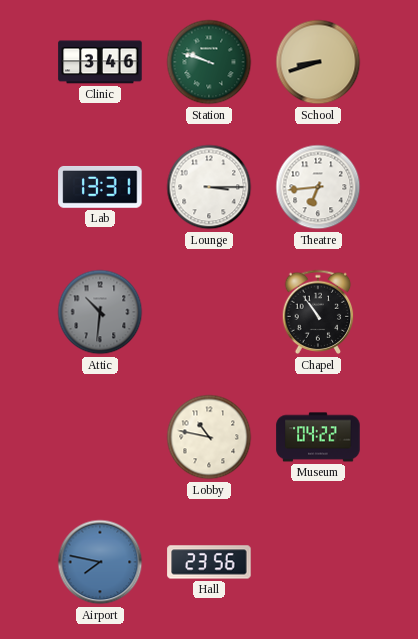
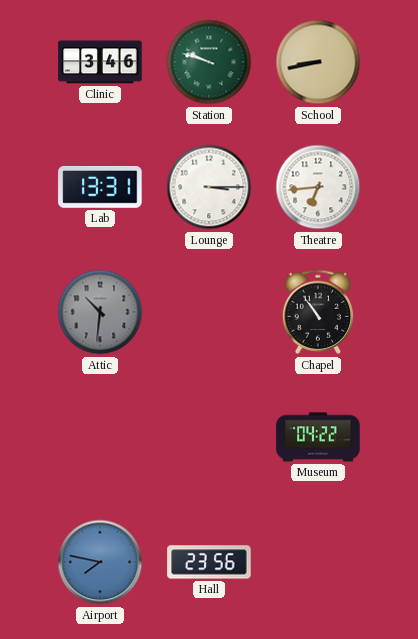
School: 8:42 -> 8:43
Lobby: 10:47 -> none
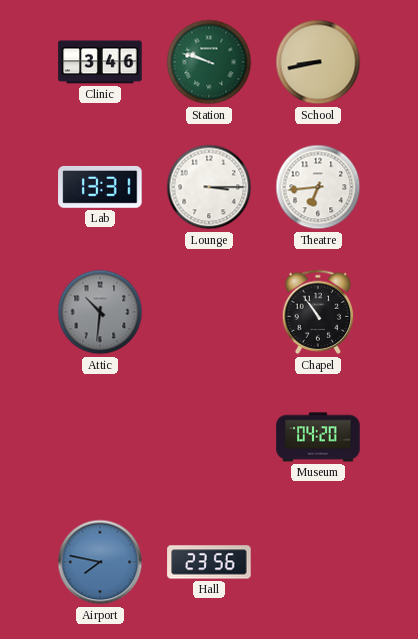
Museum: 04:22 -> 04:20
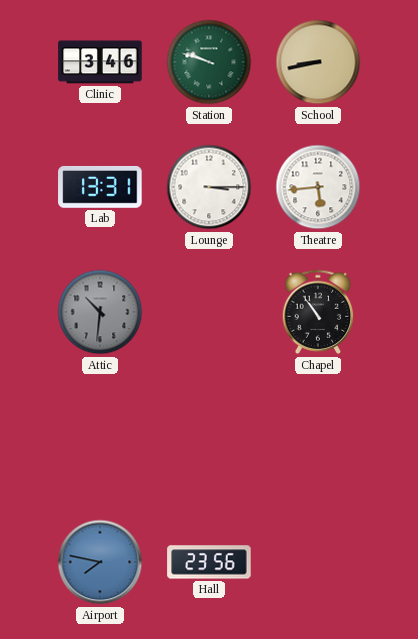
Theatre: 6:44 -> 5:44
Museum: 04:20 -> none
